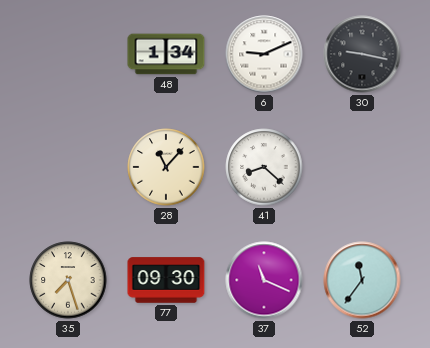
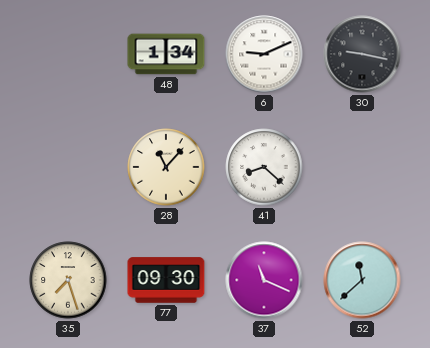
52: 11:36 -> 11:38
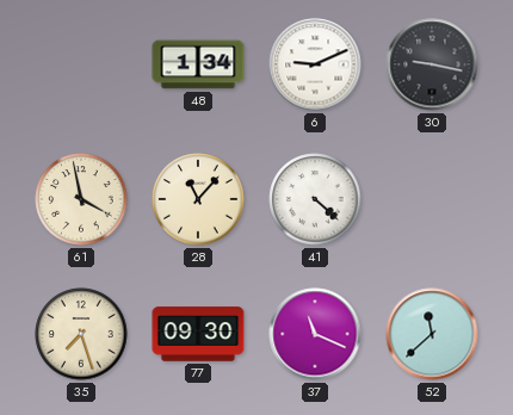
61: none -> 3:58
41: 8:22 -> 4:22
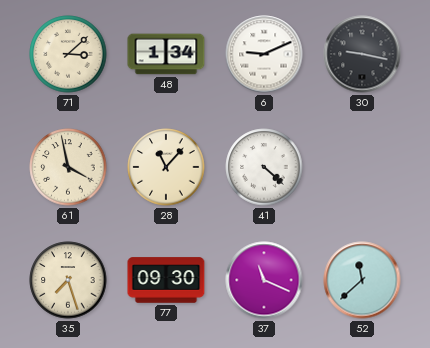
71: none -> 3:08
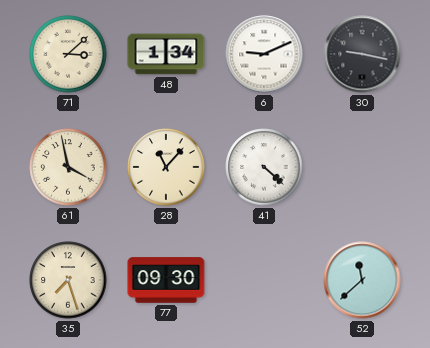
37: 11:19 -> none
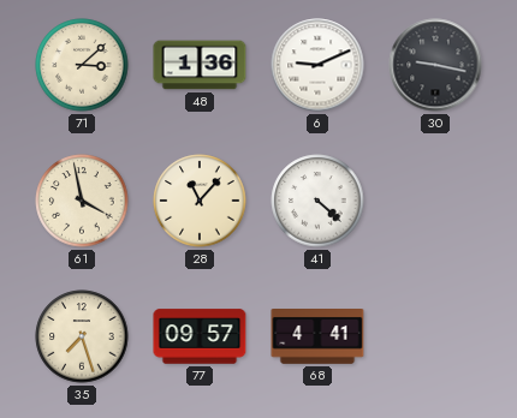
48: 1:34 -> 1:36
77: 09:30 -> 09:57
68: none -> 4:41
52: 11:38 -> none
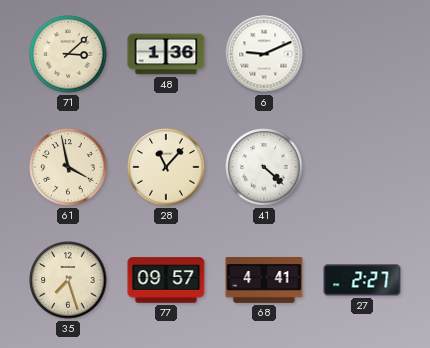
30: 9:17 -> none
27: none -> 2:27
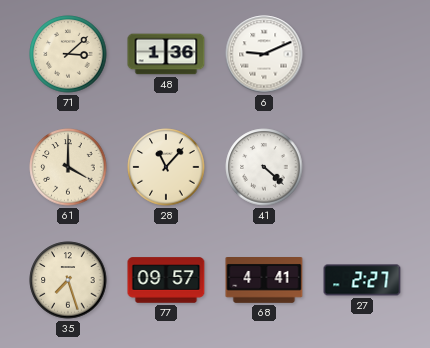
61: 3:58 -> 4:00
